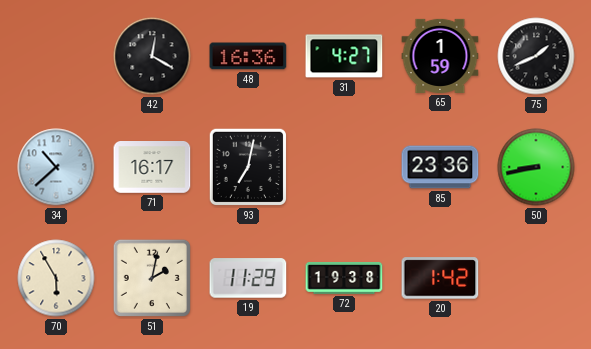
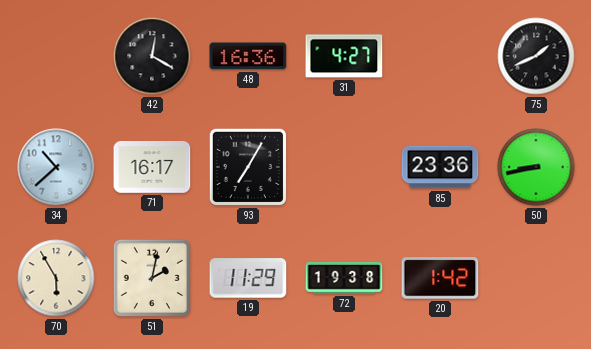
65: 1:59 -> none
93: 7:02 -> 7:05
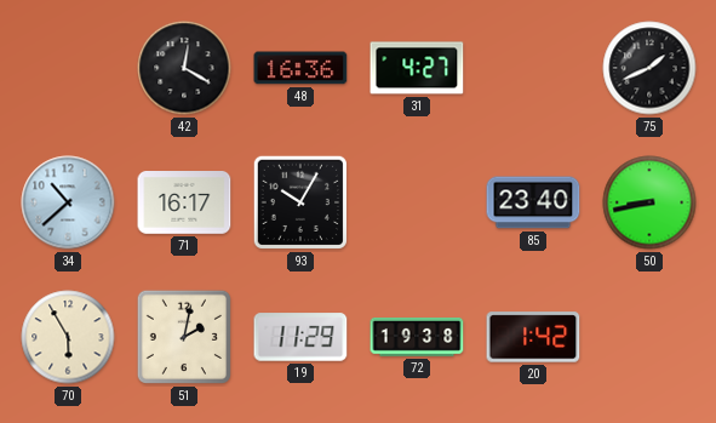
93: 7:05 -> 10:05
85: 23:36 -> 23:40
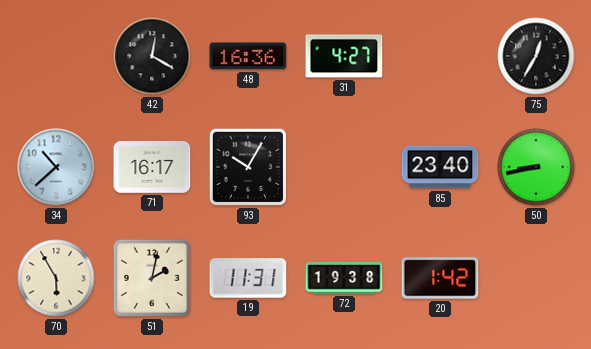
75: 1:41 -> 12:35
19: 11:29 -> 11:31
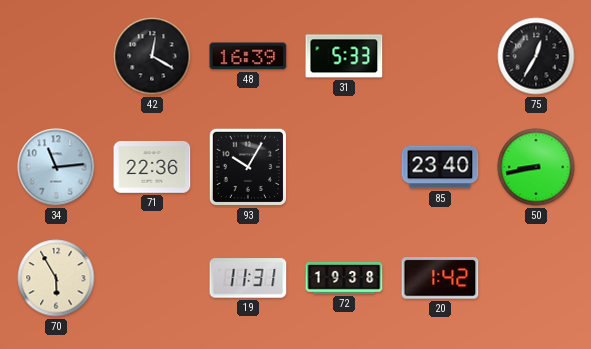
48: 16:36 -> 16:39
31: 4:27 -> 5:33
34: 10:38 -> 11:14
71: 16:17 -> 22:36
51: 2:02 -> none
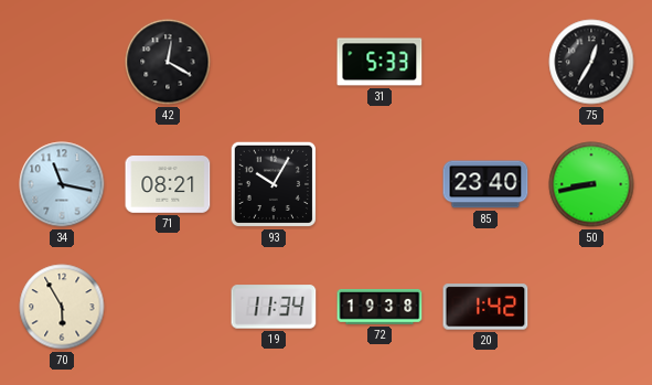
48: 16:39 -> none
34: 11:14 -> 11:17
71: 22:36 -> 08:21
19: 11:31 -> 11:34
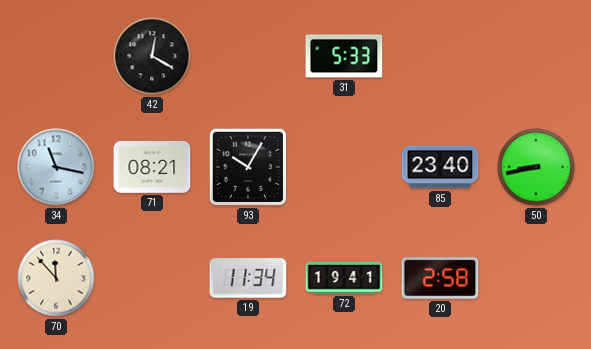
75: 12:35 -> none
70: 5:55 -> 11:53
72: 19:38 -> 19:41
20: 1:42 -> 2:58
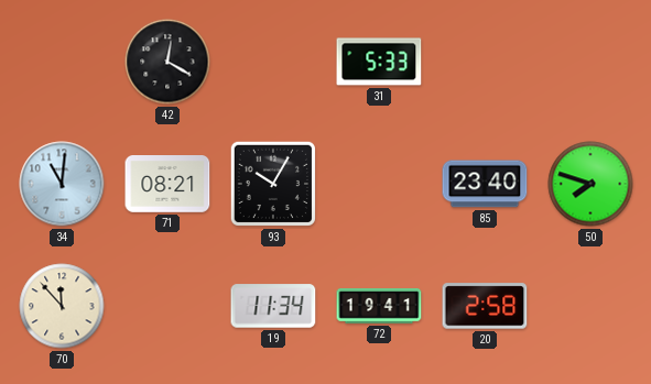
34: 11:17 -> 11:01
50: 8:43 -> 7:48
